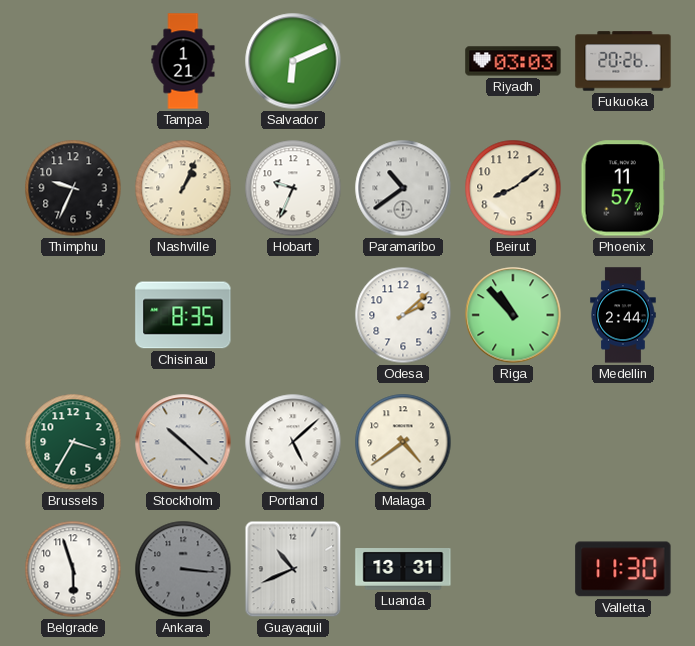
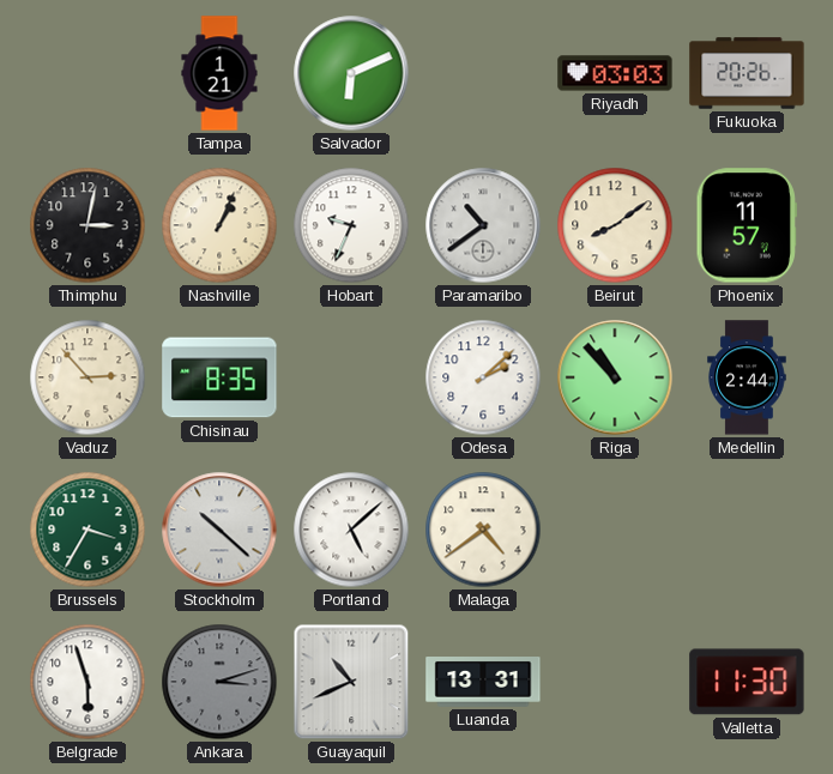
Thimphu: 9:34 -> 3:02
Vaduz: none -> 2:53
Ankara: 3:16 -> 3:12
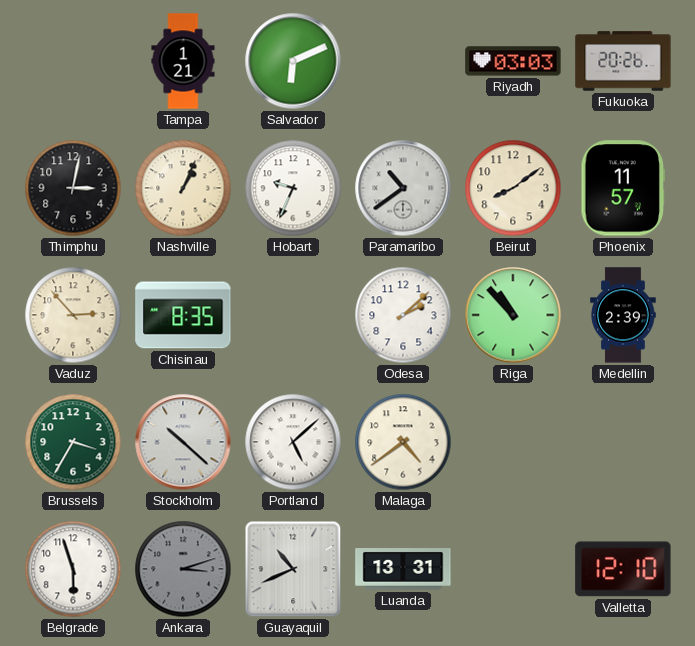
Medellin: 2:44 -> 2:39
Valletta: 11:30 -> 12:10
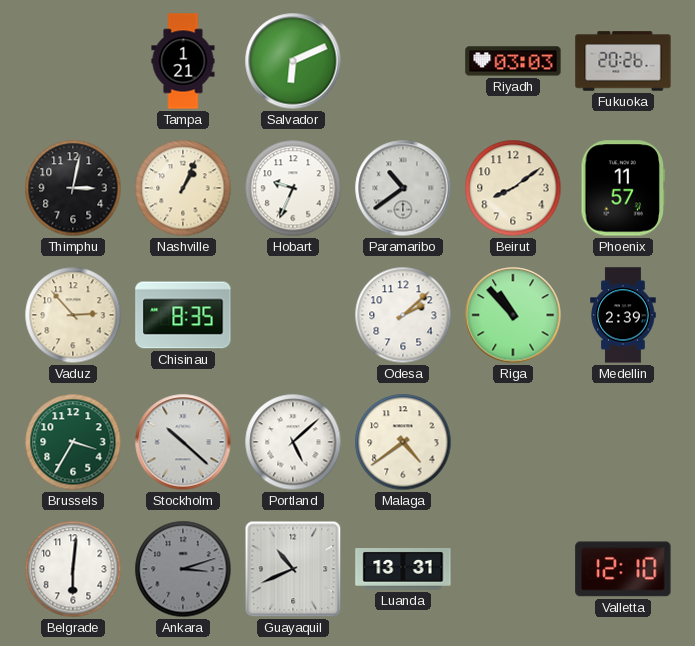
Belgrade: 5:57 -> 6:01
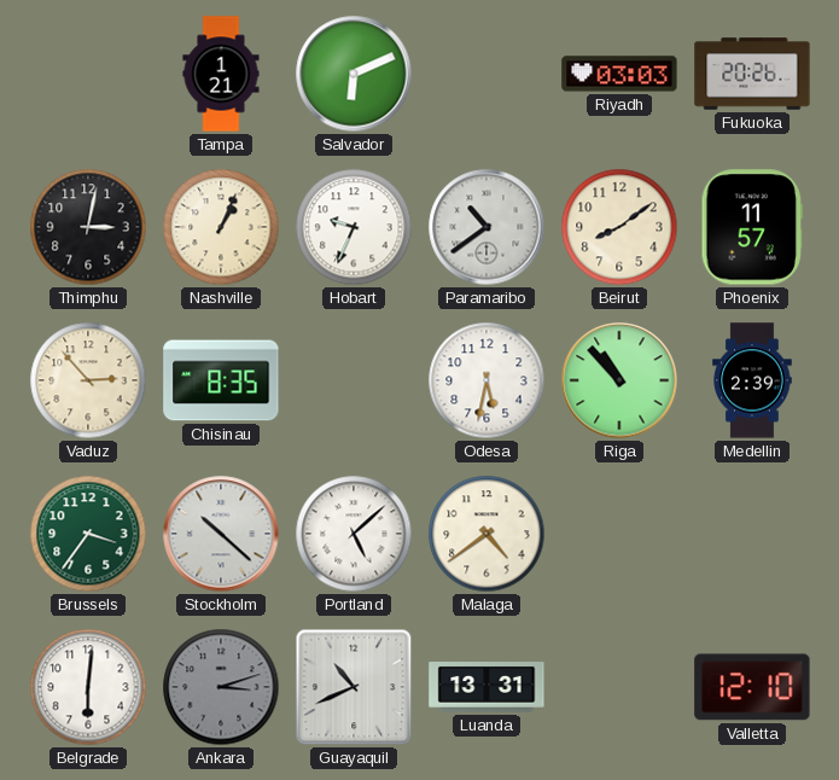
Odesa: 2:08 -> 5:32
Brussels: 3:35 -> 3:36
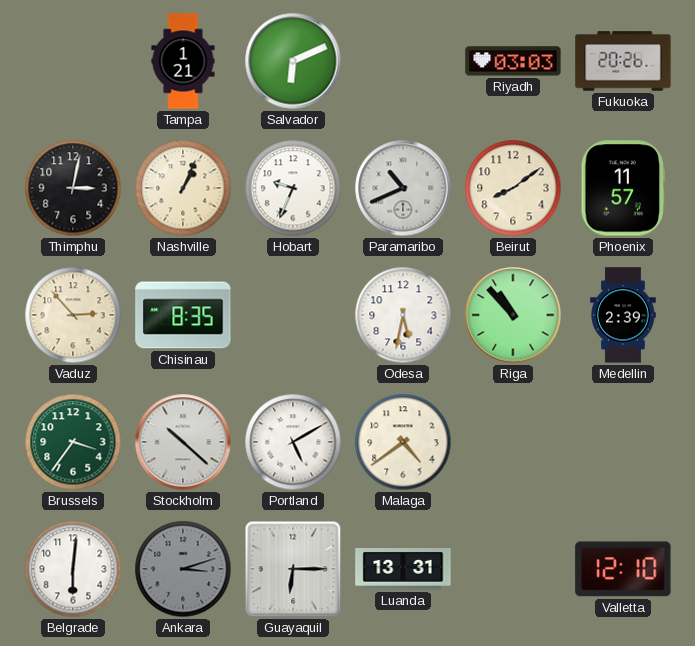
Paramaribo: 10:39 -> 10:41
Portland: 5:08 -> 5:10
Guayaquil: 10:41 -> 6:15
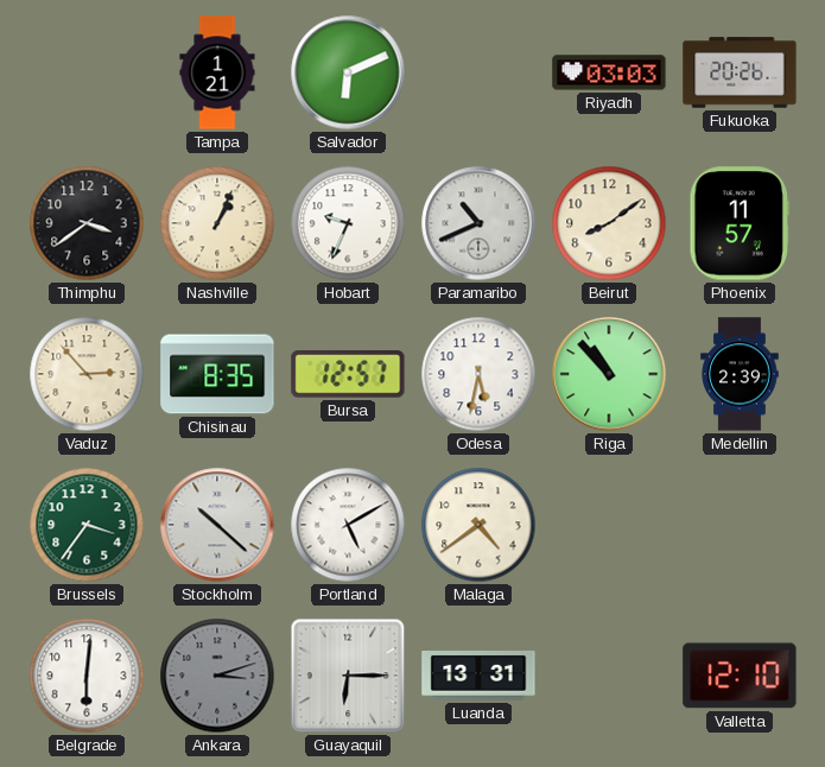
Thimphu: 3:02 -> 3:39
Bursa: none -> 12:57
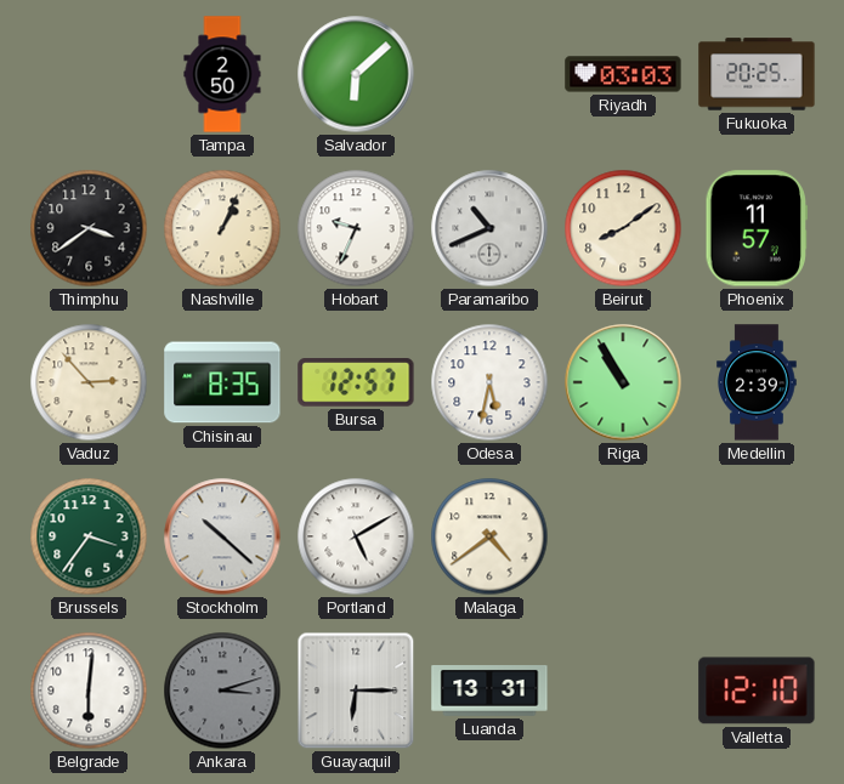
Tampa: 1:21 -> 2:50
Salvador: 6:11 -> 6:08
Fukuoka: 20:26 -> 20:25
Riga: 10:53 -> 10:55
